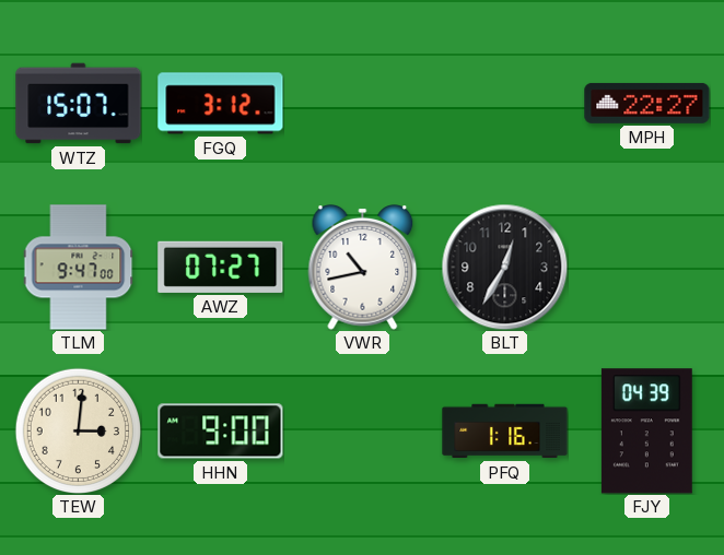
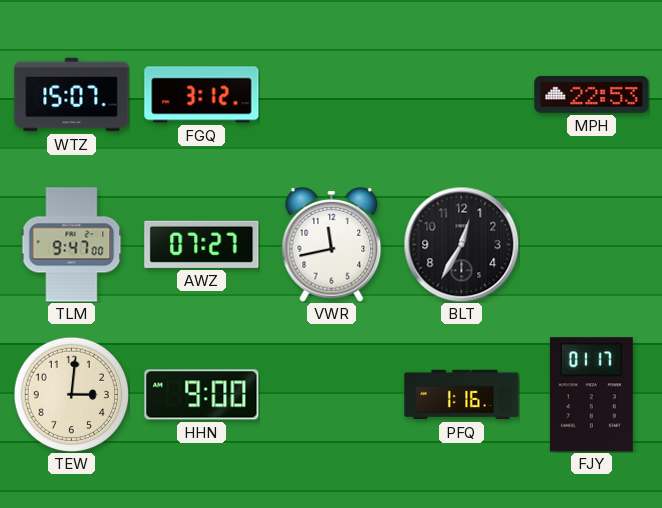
MPH: 22:27 -> 22:53
VWR: 10:43 -> 11:43
FJY: 04:39 -> 01:17
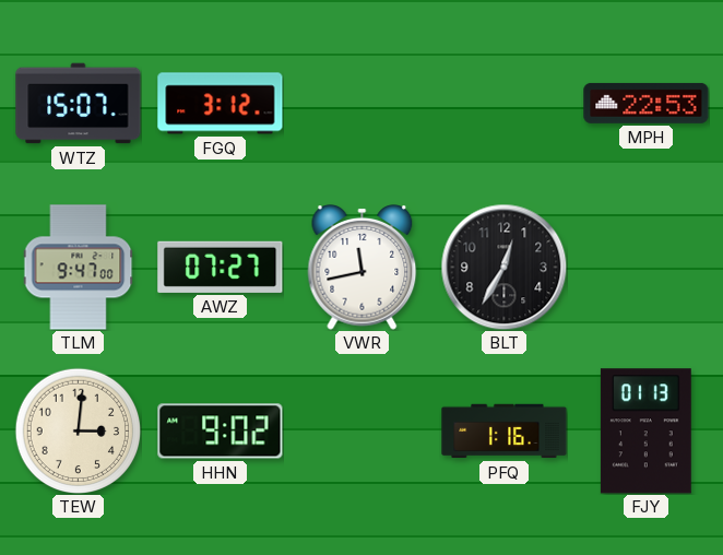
HHN: 9:00 -> 9:02
FJY: 01:17 -> 01:13
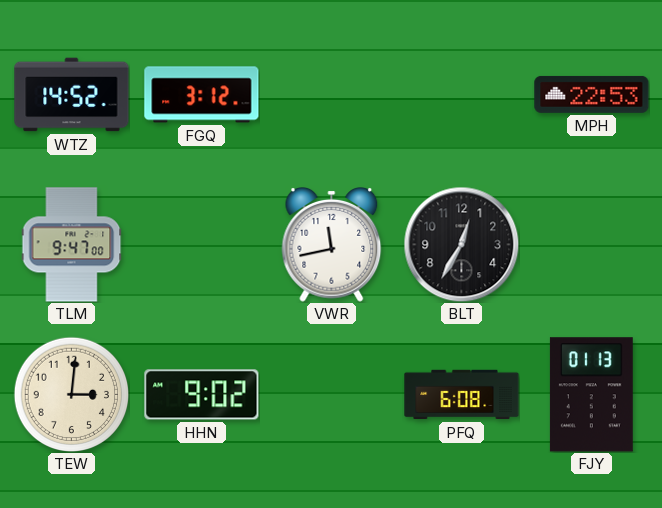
WTZ: 15:07 -> 14:52
AWZ: 07:27 -> none
PFQ: 1:16 -> 6:08
